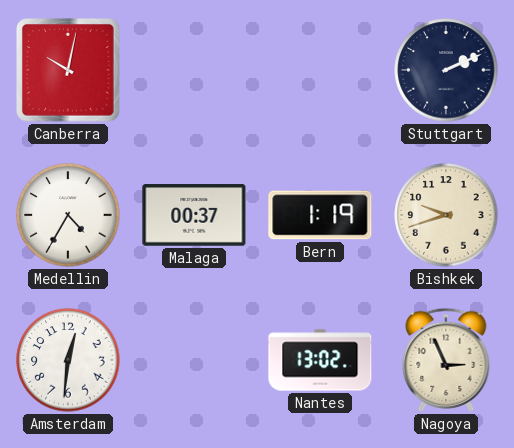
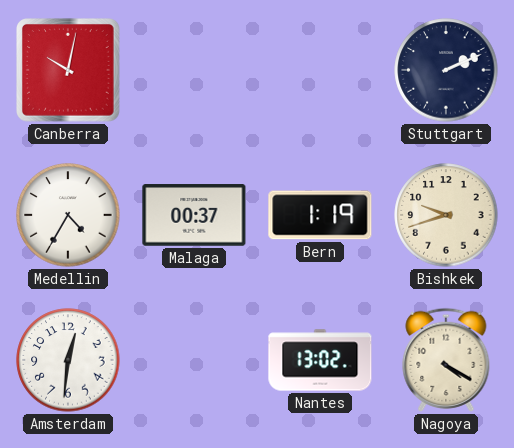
Nagoya: 2:56 -> 4:20
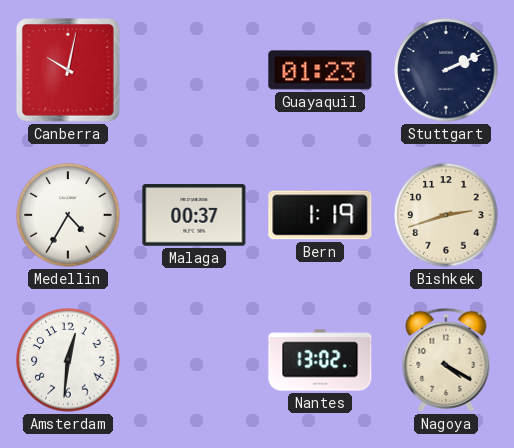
Guayaquil: none -> 01:23
Bishkek: 9:42 -> 2:42
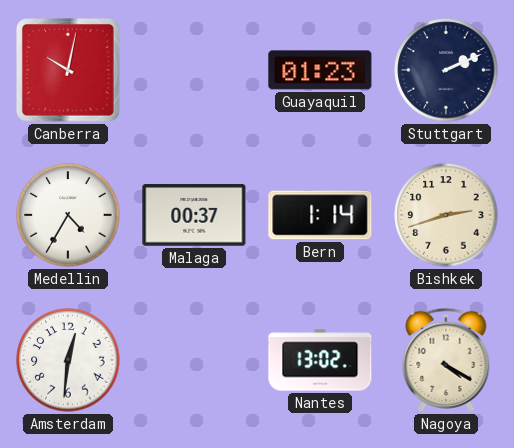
Bern: 1:19 -> 1:14
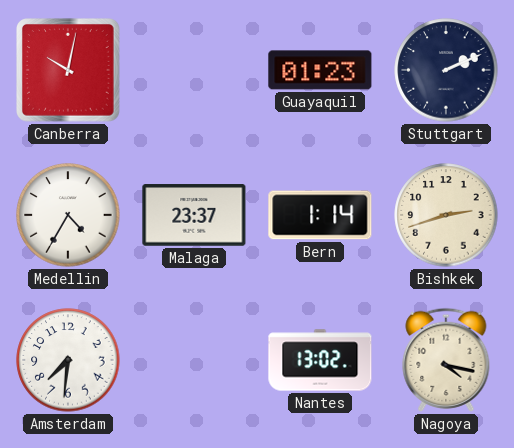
Malaga: 00:37 -> 23:37
Amsterdam: 12:31 -> 7:31
Nagoya: 4:20 -> 4:17
